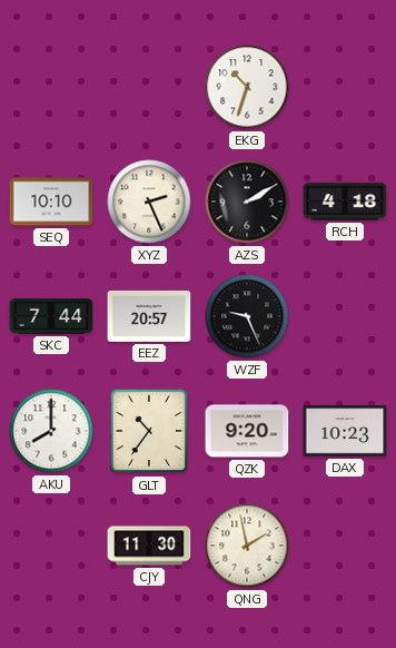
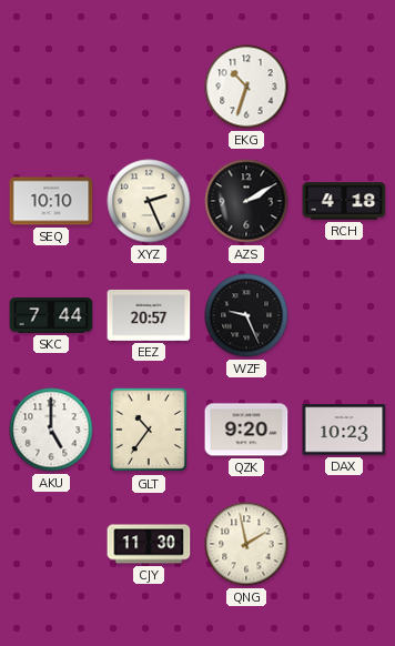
AKU: 8:00 -> 5:00
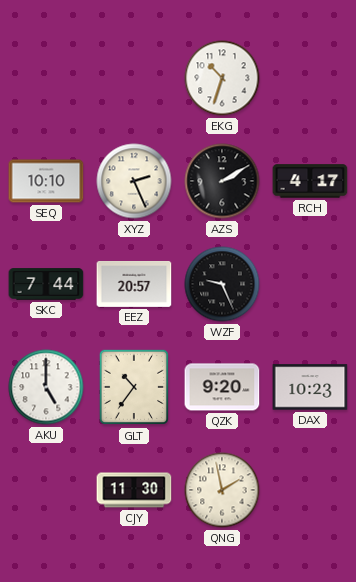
RCH: 4:18 -> 4:17
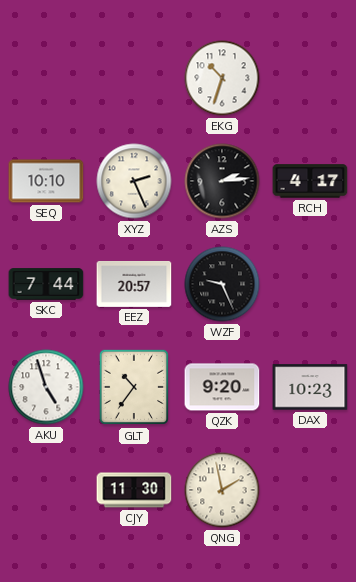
AZS: 2:10 -> 2:14
AKU: 5:00 -> 4:57
